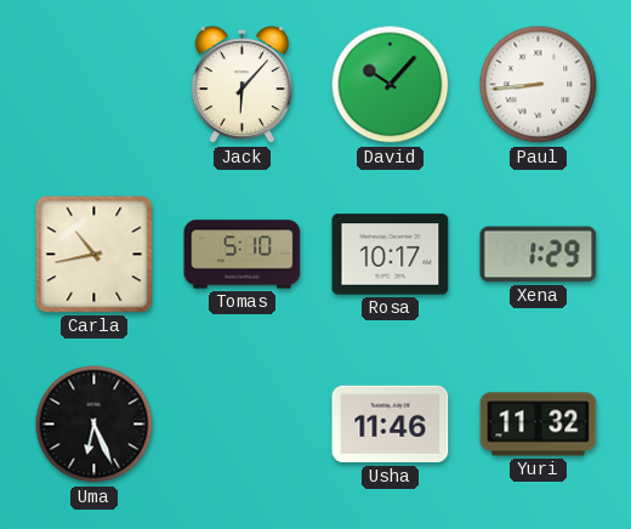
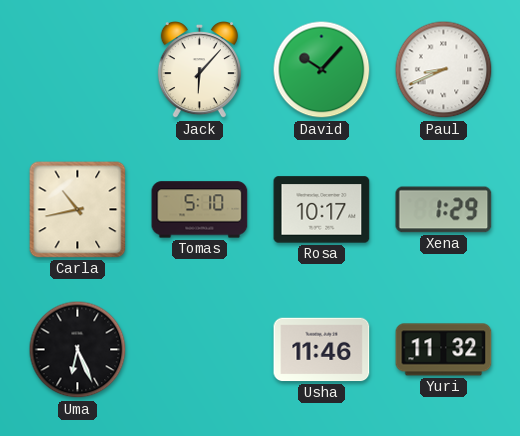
Paul: 8:44 -> 8:41
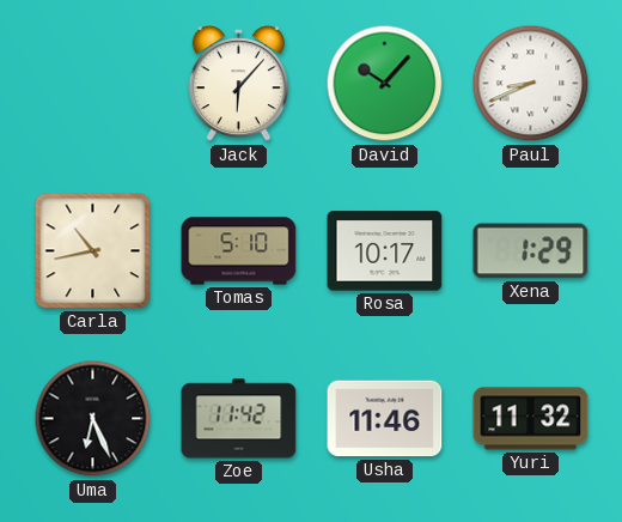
Zoe: none -> 11:42
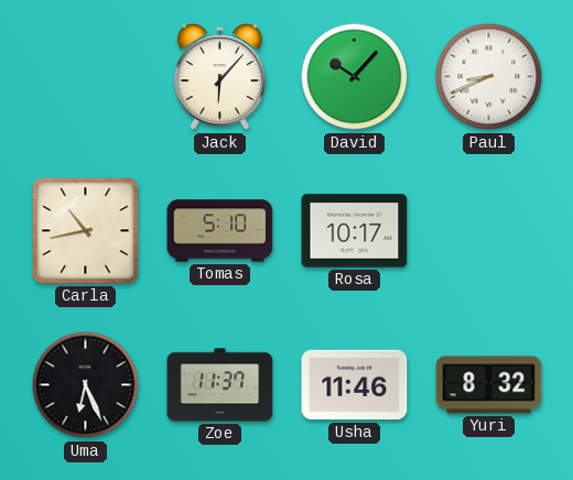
Xena: 1:29 -> none
Zoe: 11:42 -> 11:37
Yuri: 11:32 -> 8:32
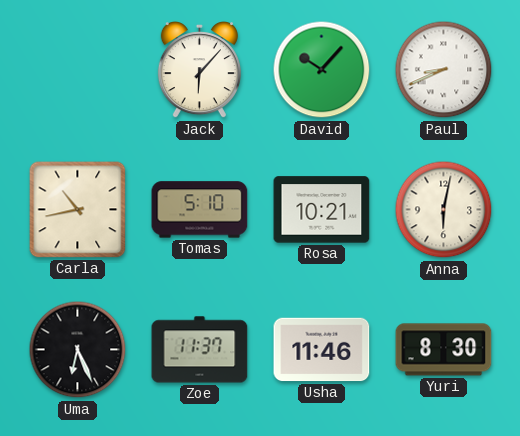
Rosa: 10:17 -> 10:21
Anna: none -> 6:02
Yuri: 8:32 -> 8:30
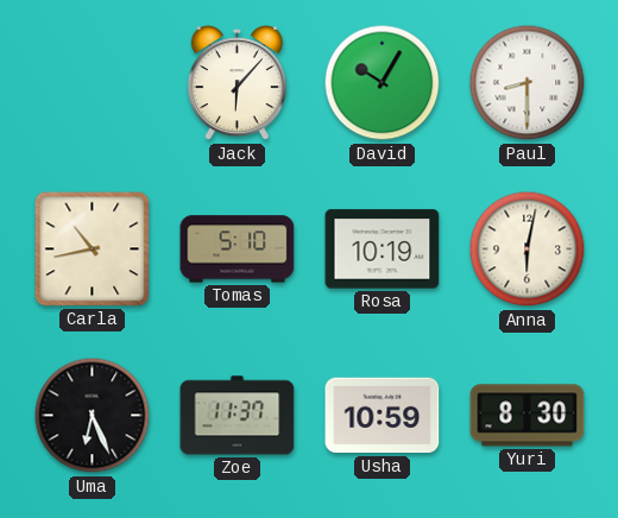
David: 10:07 -> 10:05
Paul: 8:41 -> 8:30
Rosa: 10:21 -> 10:19
Usha: 11:46 -> 10:59
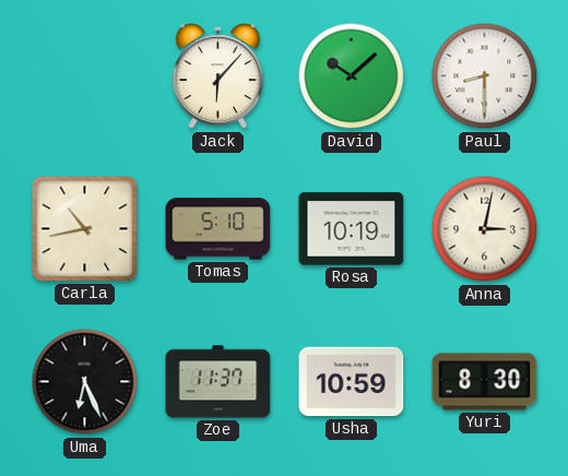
David: 10:05 -> 10:08
Anna: 6:02 -> 3:02
